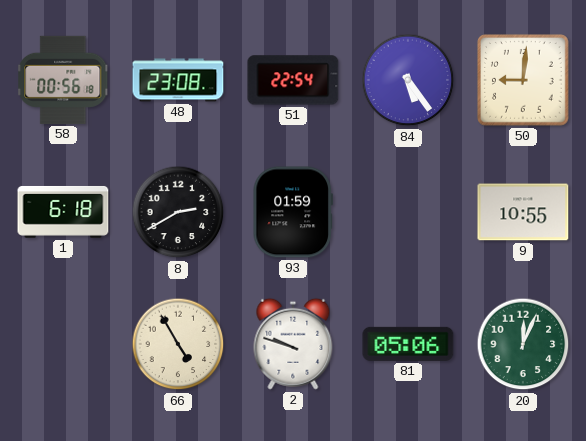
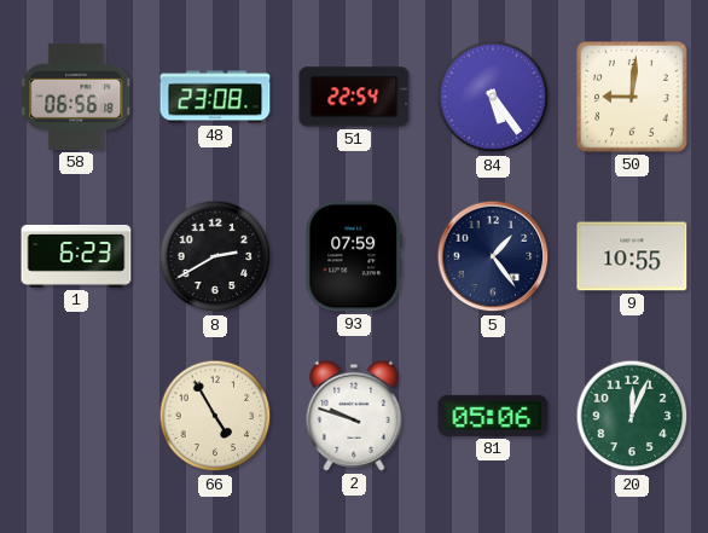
58: 00:56 -> 06:56
1: 6:18 -> 6:23
93: 01:59 -> 07:59
5: none -> 1:24
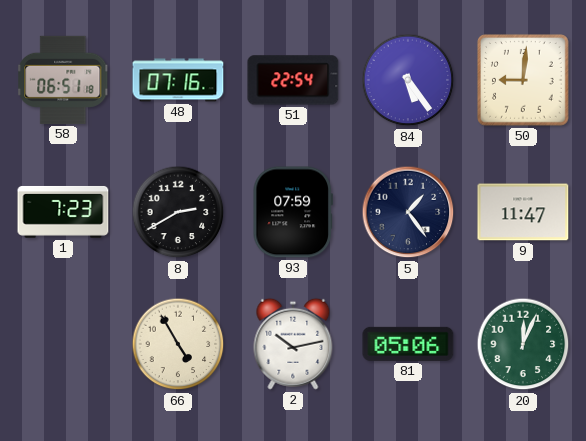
58: 06:56 -> 06:51
48: 23:08 -> 07:16
1: 6:23 -> 7:23
9: 10:55 -> 11:47
2: 9:48 -> 10:13
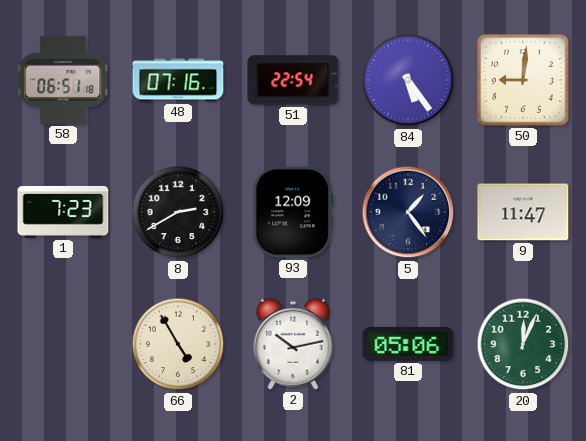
93: 07:59 -> 12:09
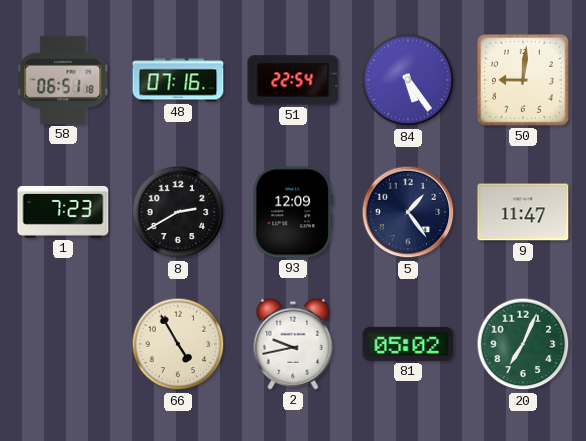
2: 10:13 -> 9:43
81: 05:06 -> 05:02
20: 12:04 -> 7:04
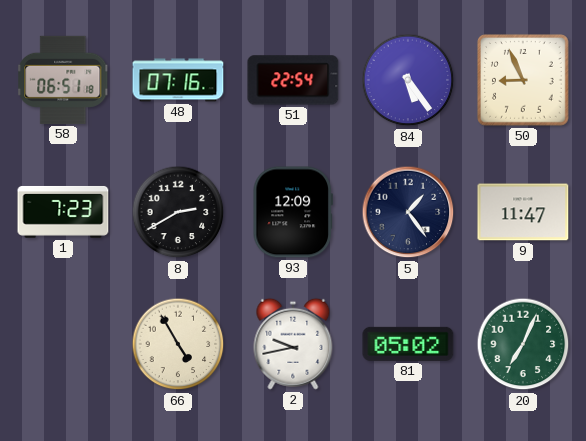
50: 9:01 -> 8:56
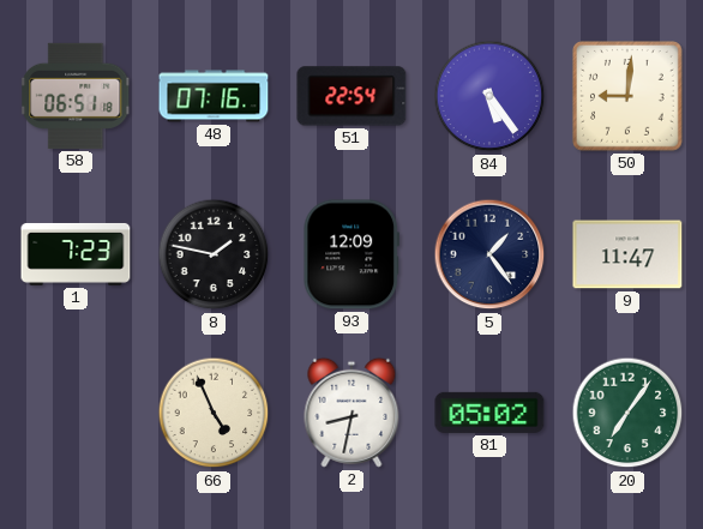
50: 8:56 -> 9:01
8: 2:40 -> 1:47
66: 4:55 -> 4:56
2: 9:43 -> 8:32
20: 7:04 -> 7:06
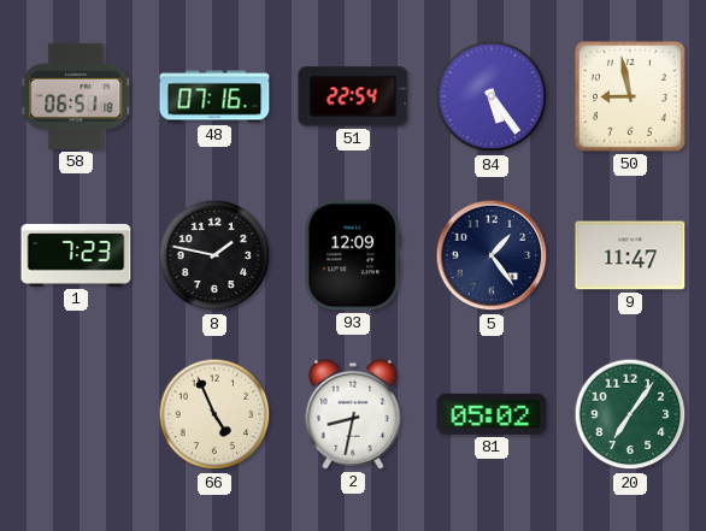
50: 9:01 -> 8:58
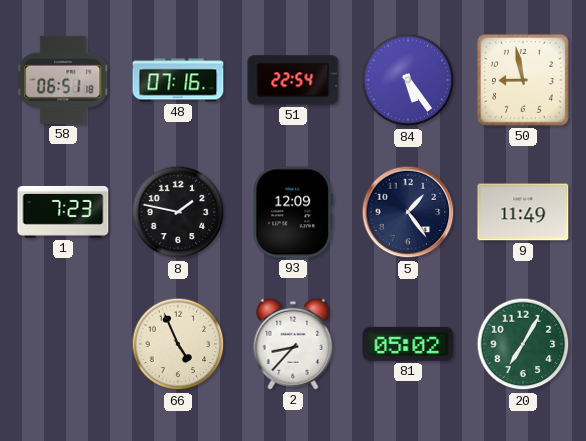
9: 11:47 -> 11:49
2: 8:32 -> 8:37
20: 7:06 -> 7:05
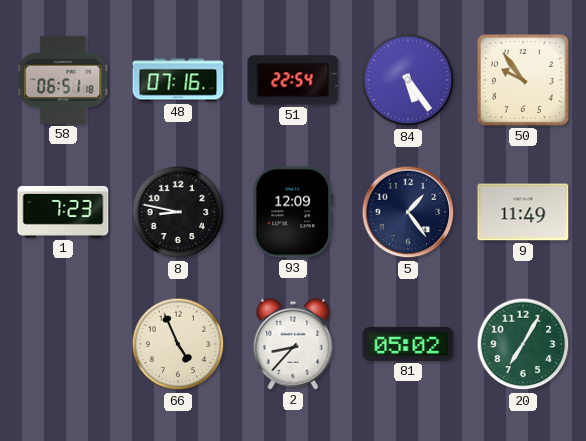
50: 8:58 -> 9:54
8: 1:47 -> 8:47
